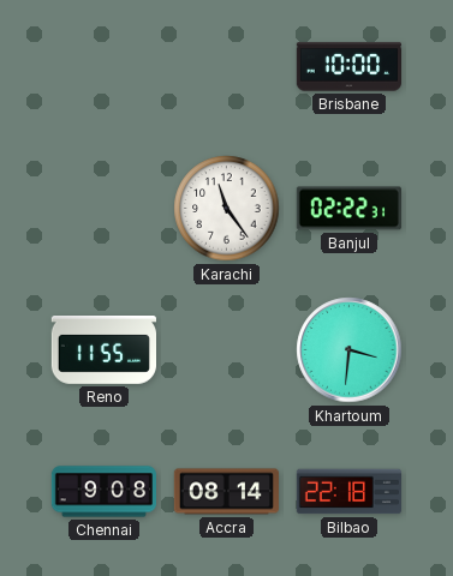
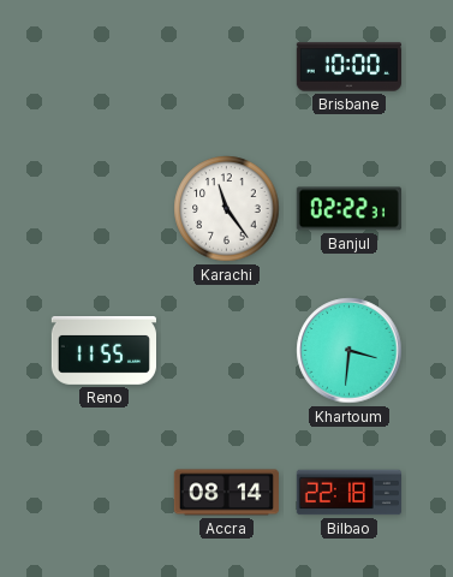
Chennai: 9:08 -> none
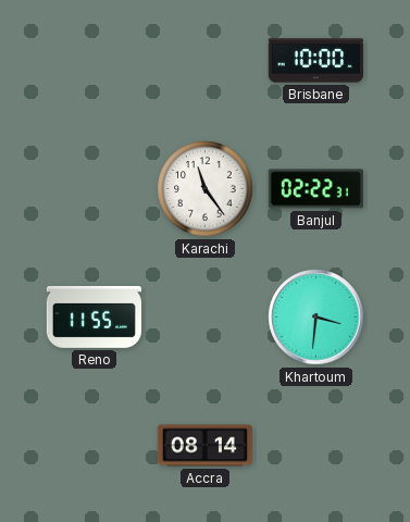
Bilbao: 22:18 -> none
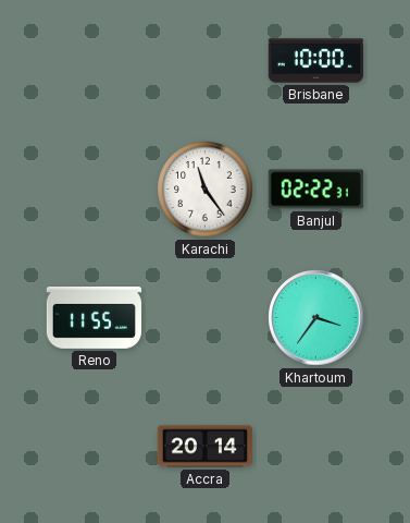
Khartoum: 3:31 -> 3:36
Accra: 08:14 -> 20:14
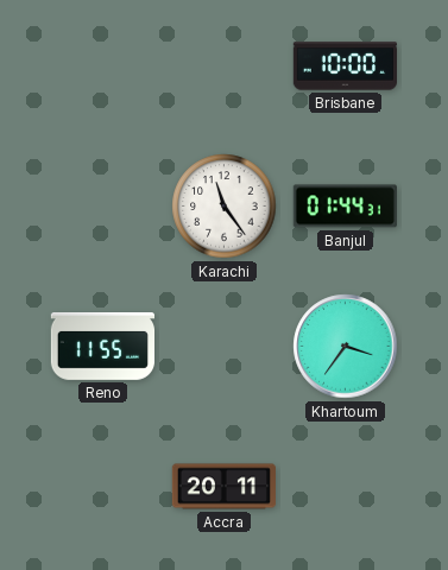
Banjul: 02:22 -> 01:44
Accra: 20:14 -> 20:11
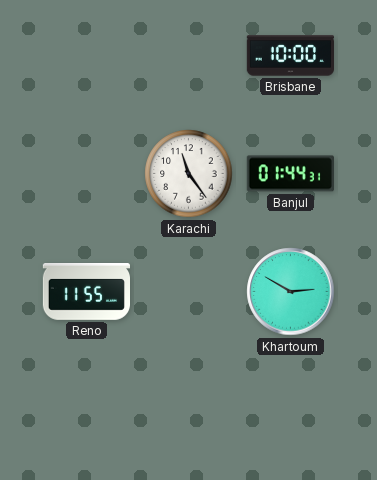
Khartoum: 3:36 -> 2:50
Accra: 20:11 -> none
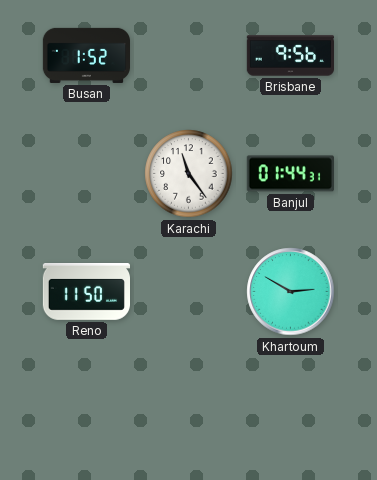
Busan: none -> 1:52
Brisbane: 10:00 -> 9:56
Reno: 11:55 -> 11:50
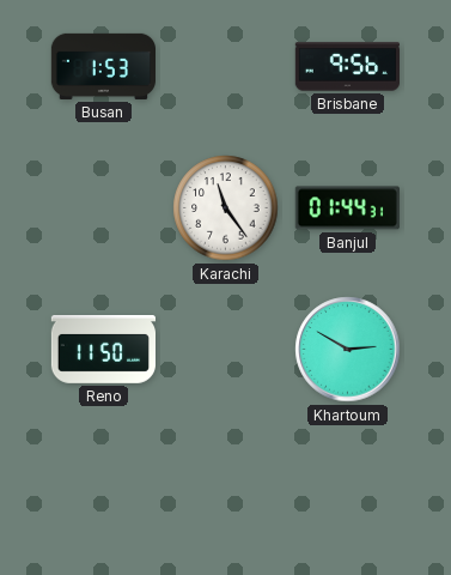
Busan: 1:52 -> 1:53
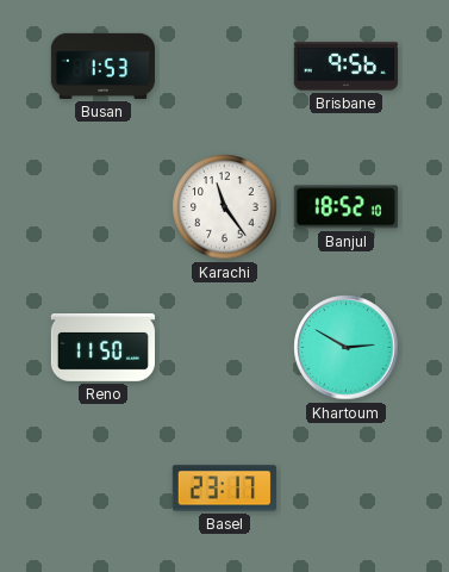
Banjul: 01:44 -> 18:52
Basel: none -> 23:17
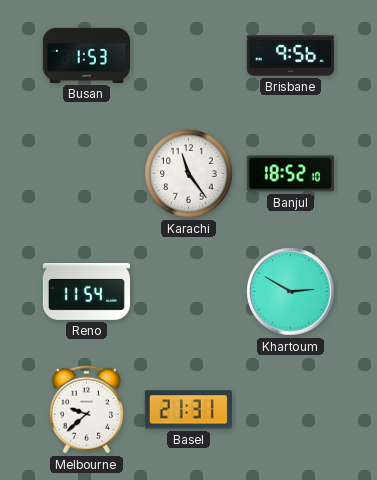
Reno: 11:50 -> 11:54
Melbourne: none -> 9:38
Basel: 23:17 -> 21:31
